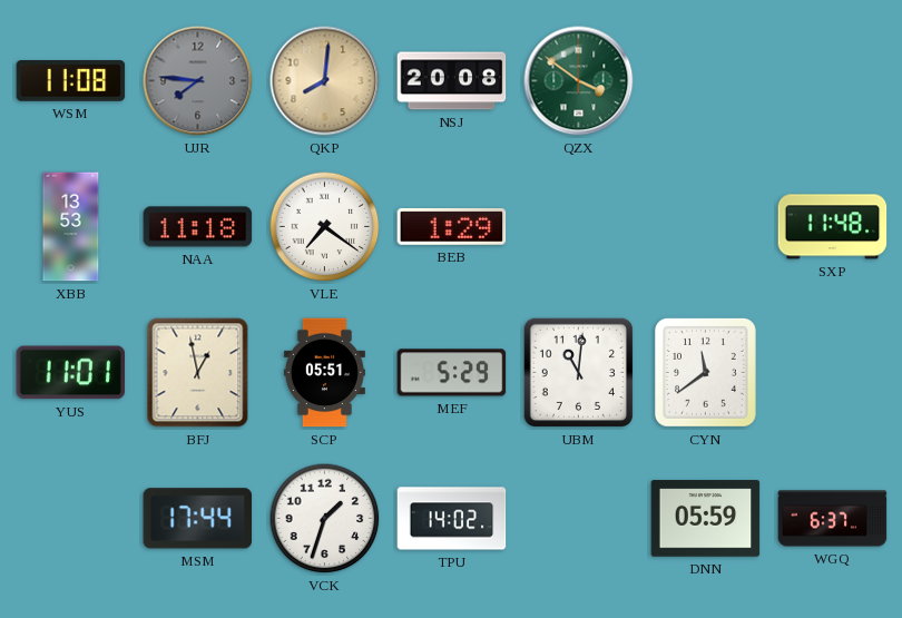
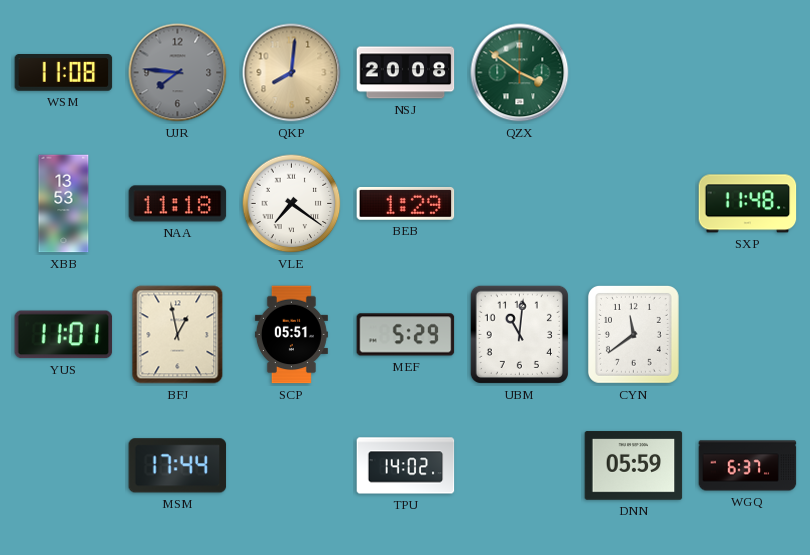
VCK: 1:33 -> none
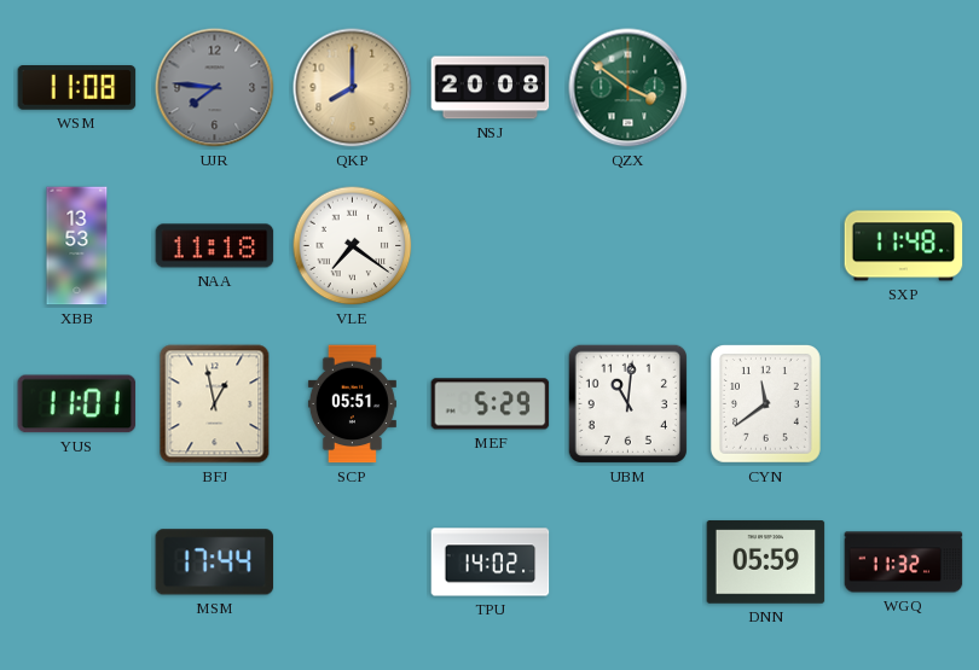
QKP: 8:01 -> 8:00
BEB: 1:29 -> none
WGQ: 6:37 -> 11:32
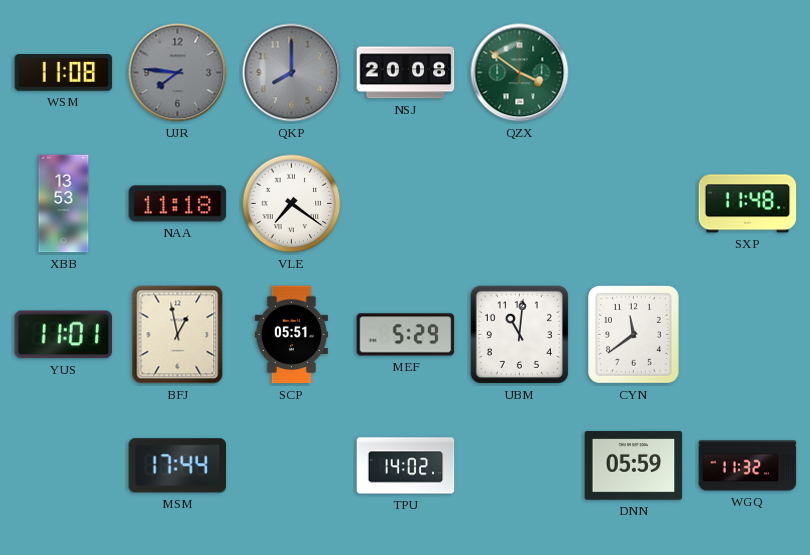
QKP dial: champagne -> grey
